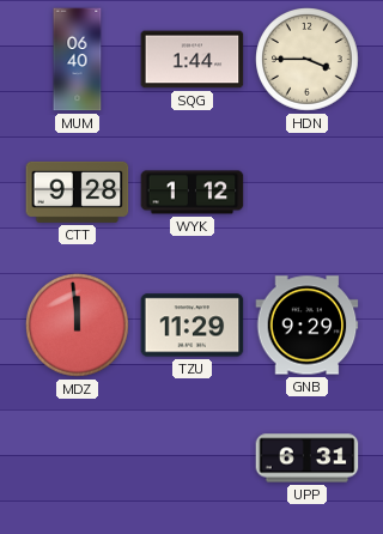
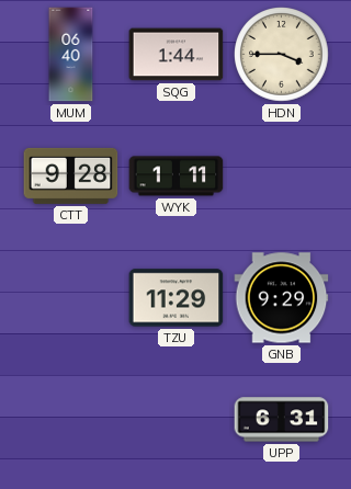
WYK: 1:12 -> 1:11
MDZ: 11:59 -> none
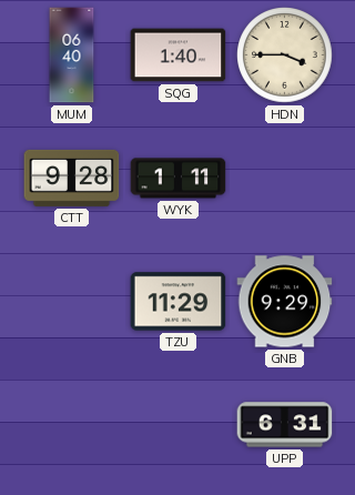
SQG: 1:44 -> 1:40
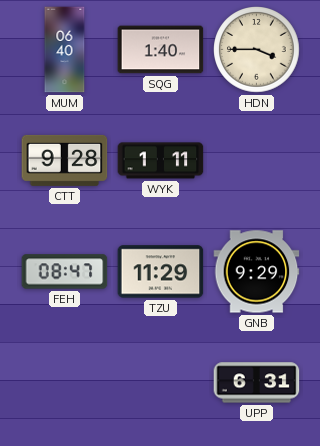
FEH: none -> 08:47
